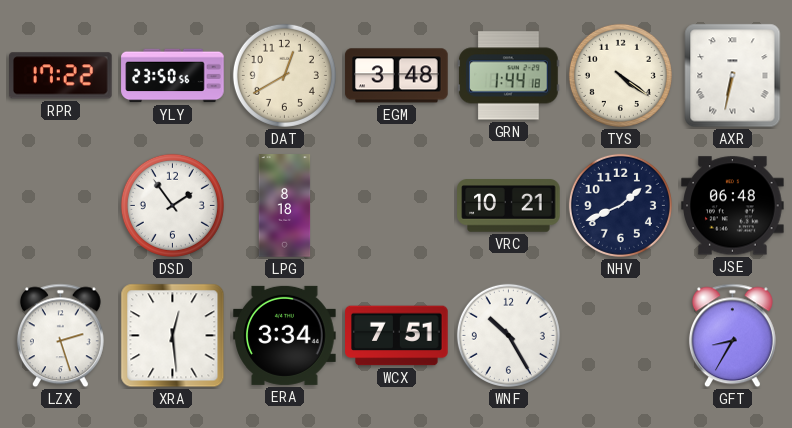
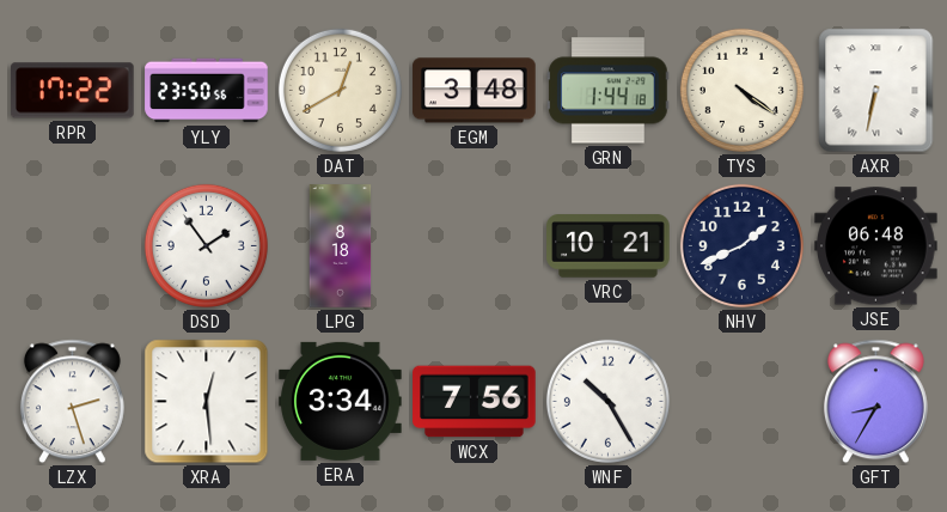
WCX: 7:51 -> 7:56
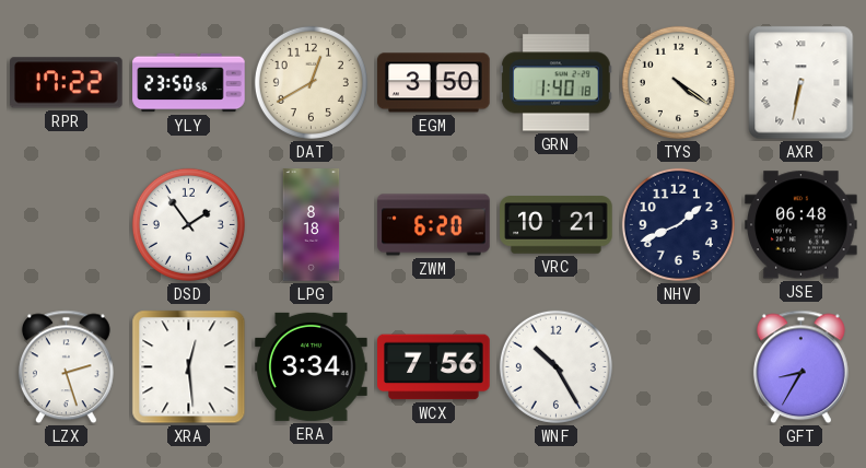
EGM: 3:48 -> 3:50
GRN: 1:44 -> 1:40
ZWM: none -> 6:20
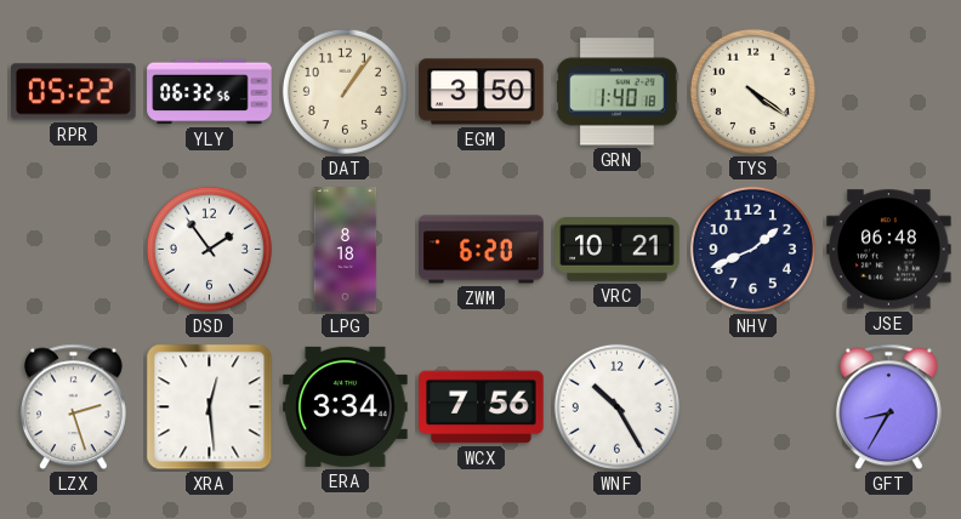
RPR: 17:22 -> 05:22
YLY: 23:50 -> 06:32
DAT: 12:40 -> 1:06
AXR: 6:32 -> none
